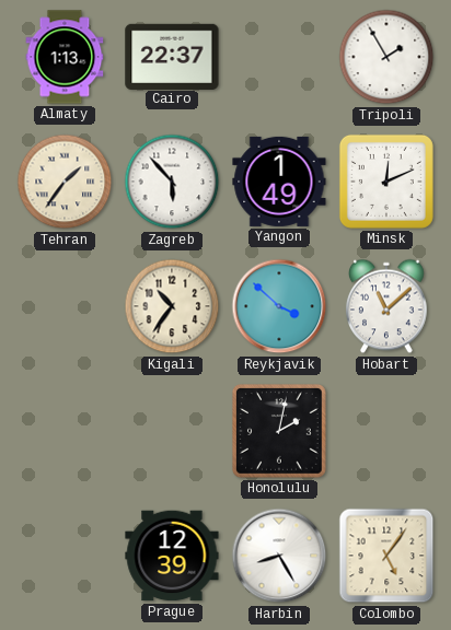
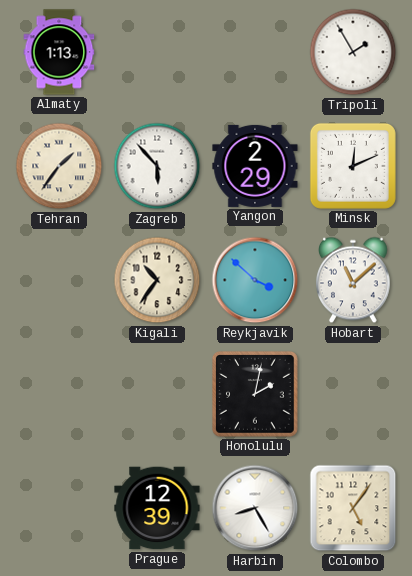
Cairo: 22:37 -> none
Yangon: 1:49 -> 2:29
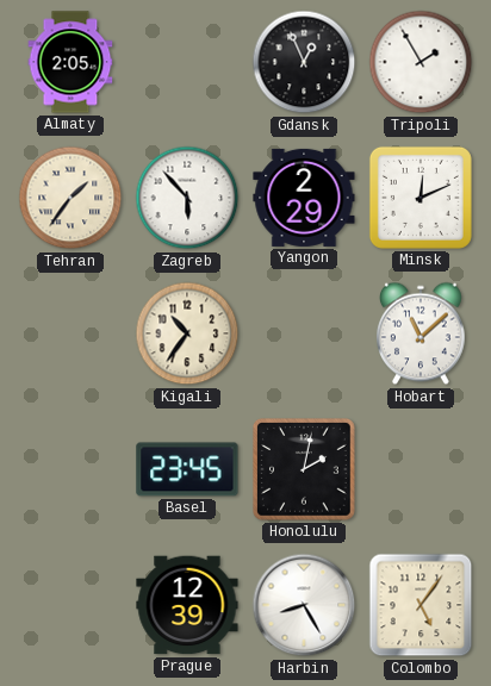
Almaty: 1:13 -> 2:05
Gdansk: none -> 12:56
Reykjavik: 3:52 -> none
Basel: none -> 23:45
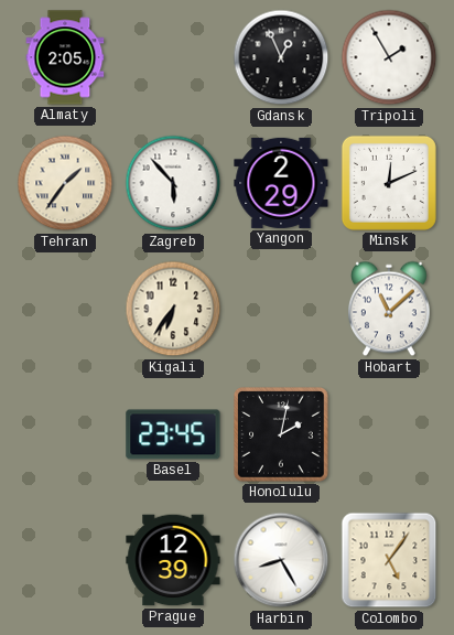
Kigali: 10:36 -> 6:36
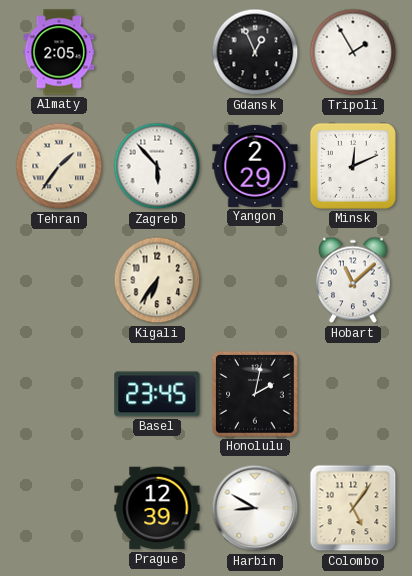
Harbin: 8:25 -> 8:50
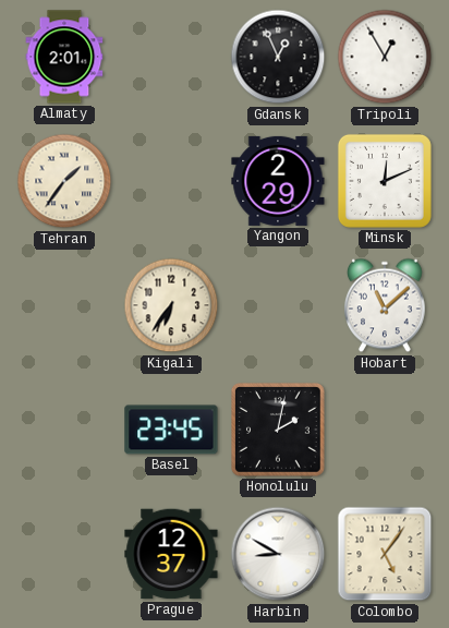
Almaty: 2:05 -> 2:01
Tripoli: 1:55 -> 12:55
Zagreb: 5:53 -> none
Prague: 12:39 -> 12:37
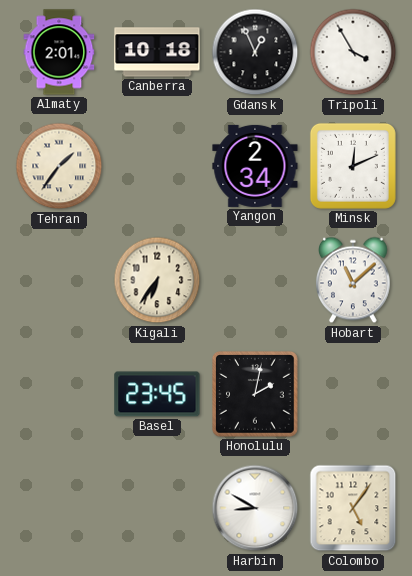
Canberra: none -> 10:18
Tripoli: 12:55 -> 3:55
Yangon: 2:29 -> 2:34
Prague: 12:37 -> none
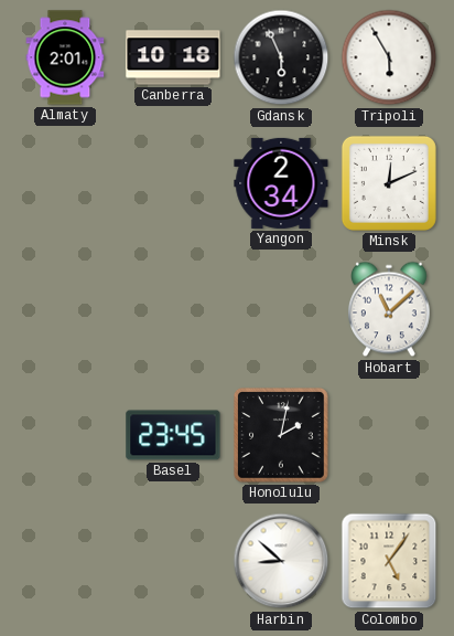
Gdansk: 12:56 -> 5:56
Tripoli: 3:55 -> 5:55
Tehran: 1:36 -> none
Kigali: 6:36 -> none
Harbin: 8:50 -> 8:52
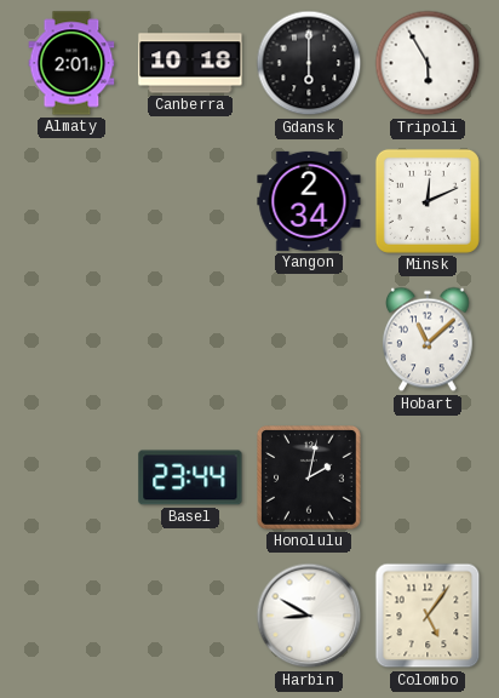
Gdansk: 5:56 -> 6:00
Basel: 23:45 -> 23:44
Harbin: 8:52 -> 8:50
